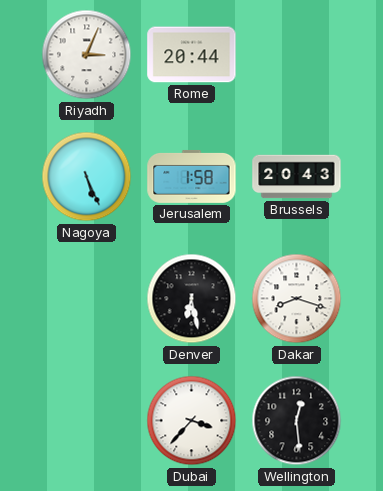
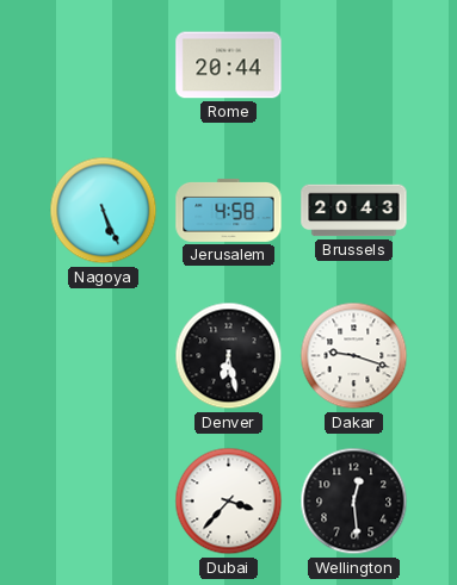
Riyadh: 3:04 -> none
Jerusalem: 1:58 -> 4:58
Dakar: 8:18 -> 9:18
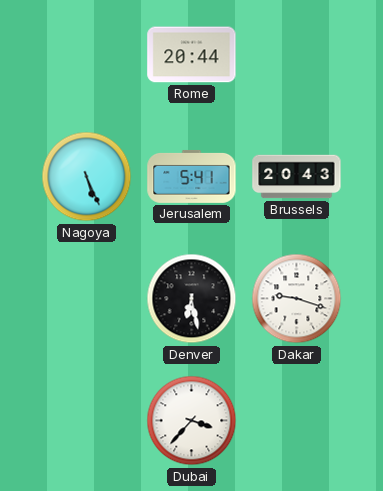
Jerusalem: 4:58 -> 5:41
Wellington: 12:29 -> none
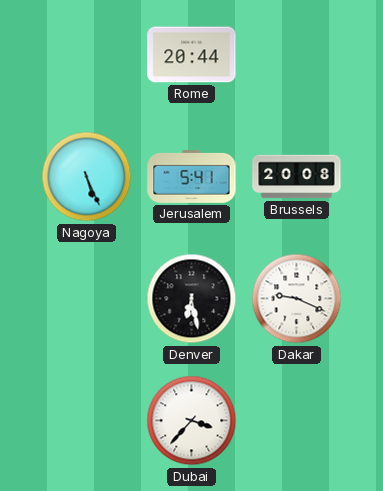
Brussels: 20:43 -> 20:08
Dakar: 9:18 -> 9:19
